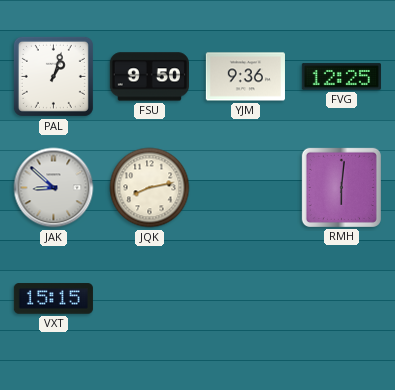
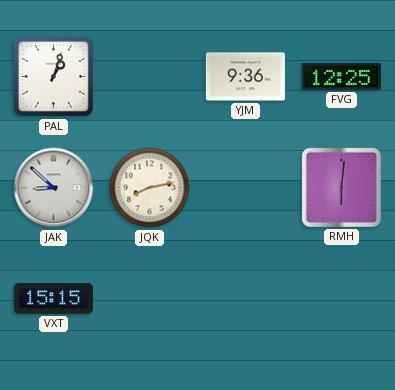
FSU: 9:50 -> none
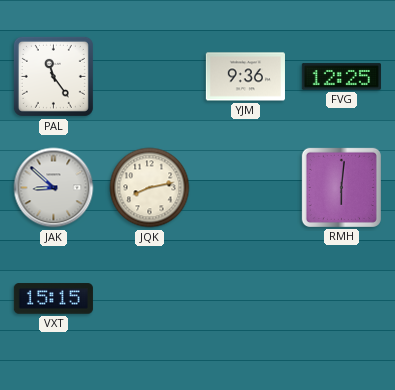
PAL: 1:03 -> 11:24
